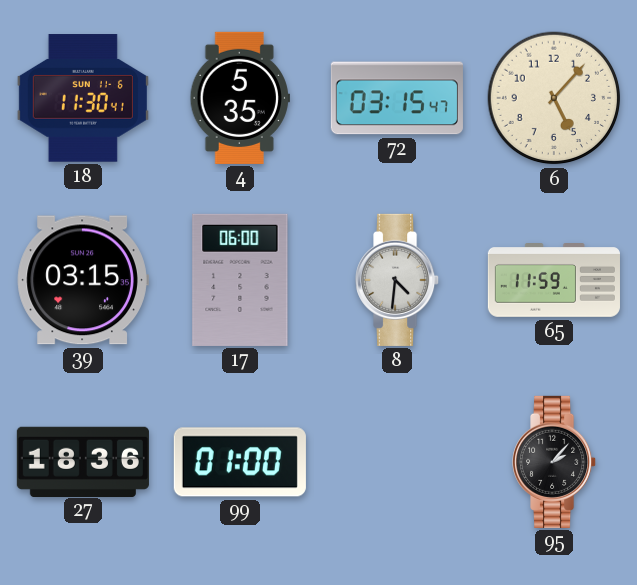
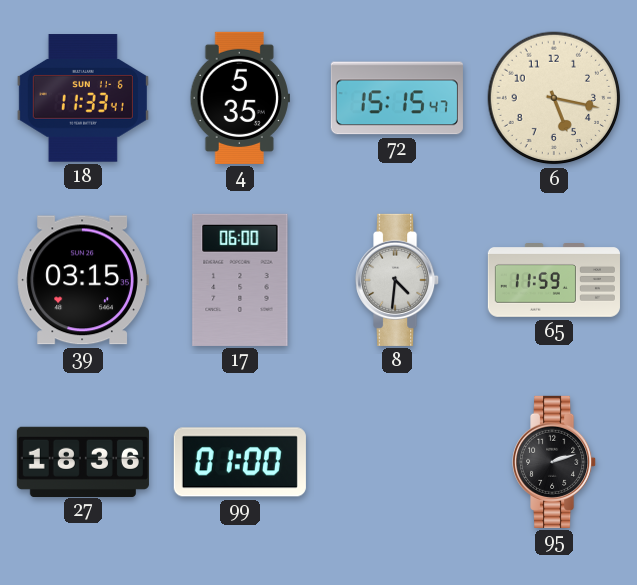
18: 11:30 -> 11:33
72: 03:15 -> 15:15
6: 5:07 -> 5:17
95: 2:07 -> 2:12
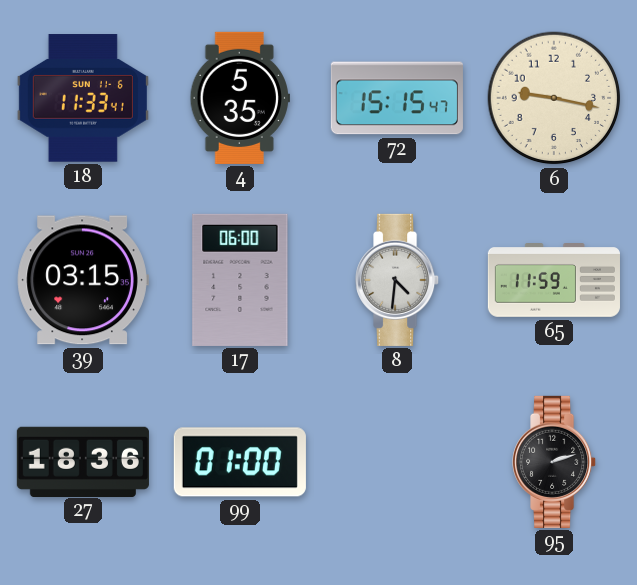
6: 5:17 -> 9:17
